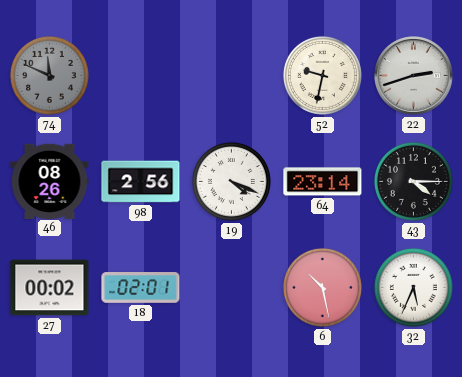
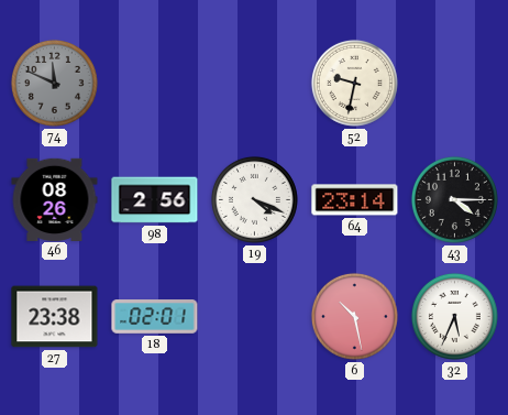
22: 2:42 -> none
27: 00:02 -> 23:38
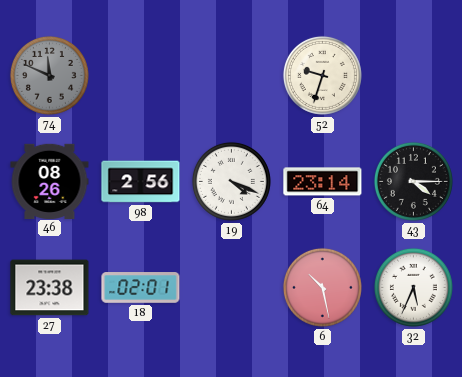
52: 9:32 -> 9:33
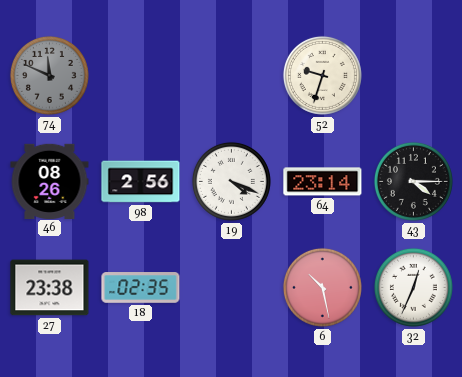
18: 02:01 -> 02:35
32: 5:34 -> 12:34
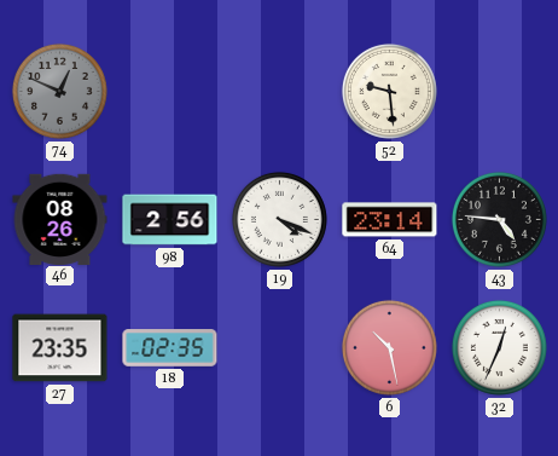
74: 11:49 -> 12:49
52: 9:33 -> 9:29
43: 4:15 -> 4:46
27: 23:38 -> 23:35
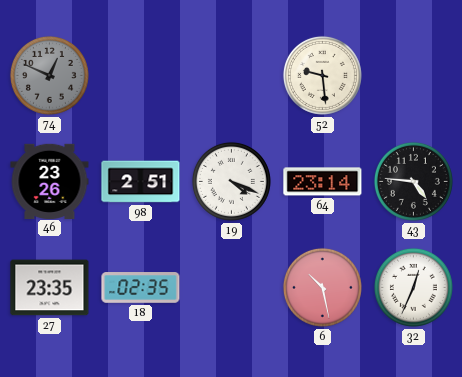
46: 08:26 -> 23:26
98: 2:56 -> 2:51
